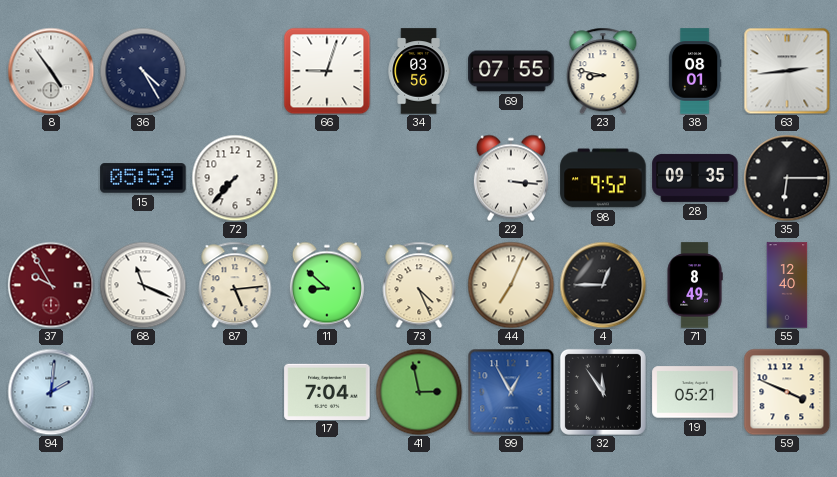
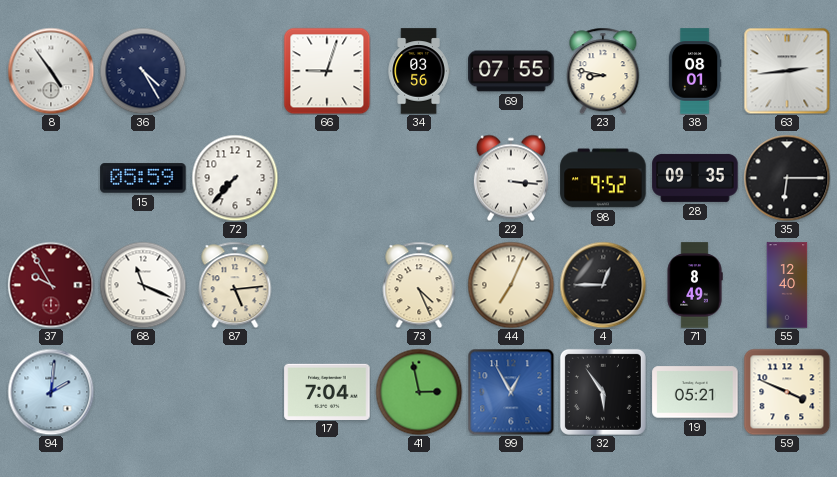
11: 8:52 -> none
32: 11:54 -> 5:54
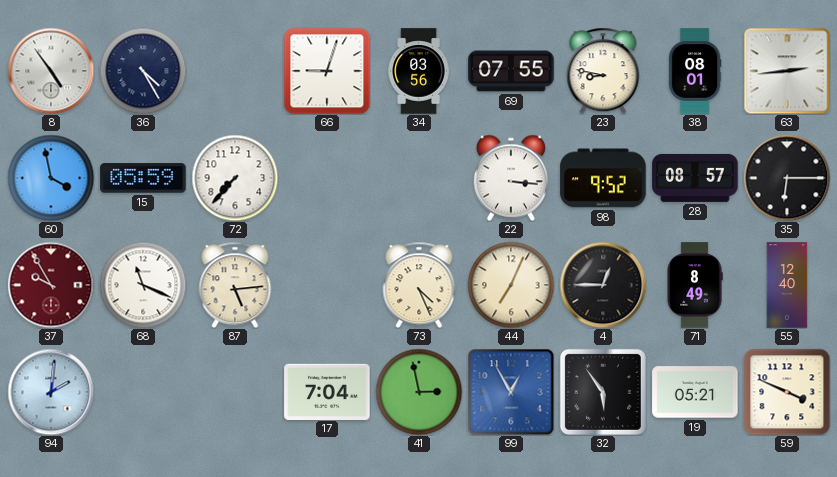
60: none -> 3:58
28: 09:35 -> 08:57
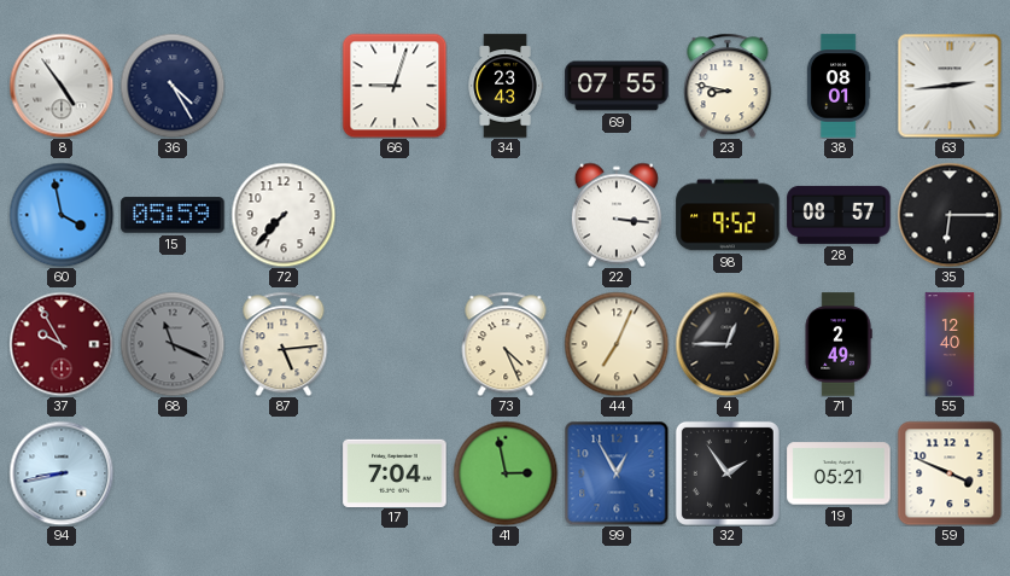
34: 03:56 -> 23:43
68 dial: white -> grey
71: 8:49 -> 2:49
94: 2:01 -> 8:43
32: 5:54 -> 1:54
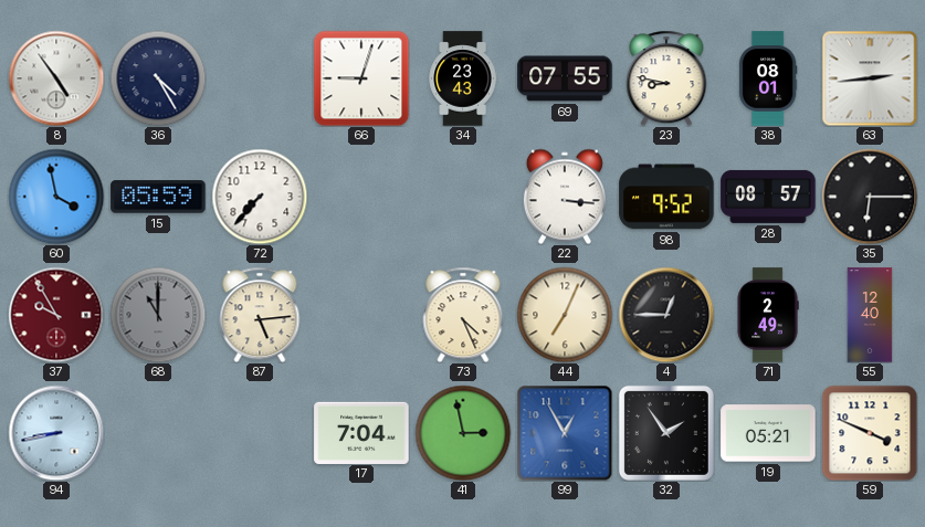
68: 11:19 -> 11:00
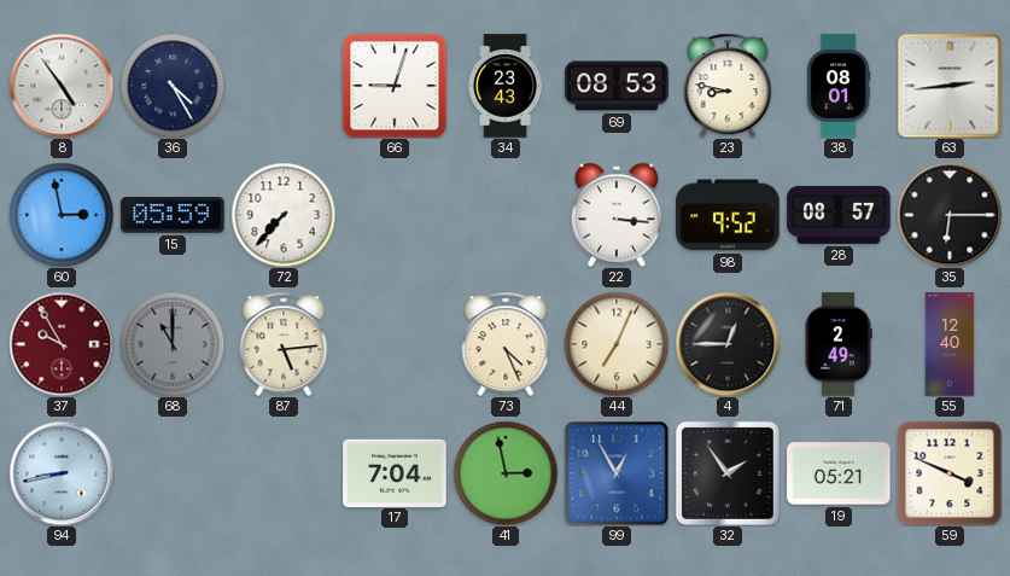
69: 07:55 -> 08:53
60: 3:58 -> 2:58
